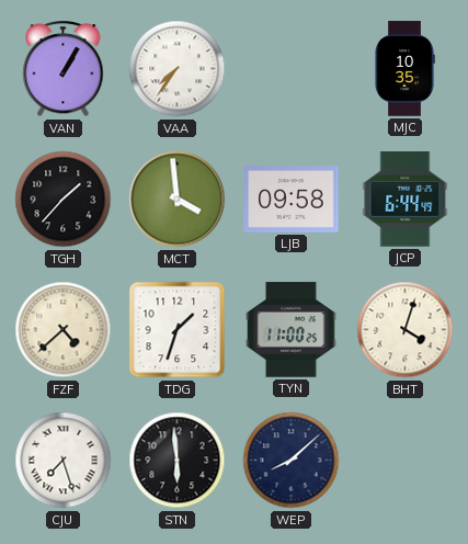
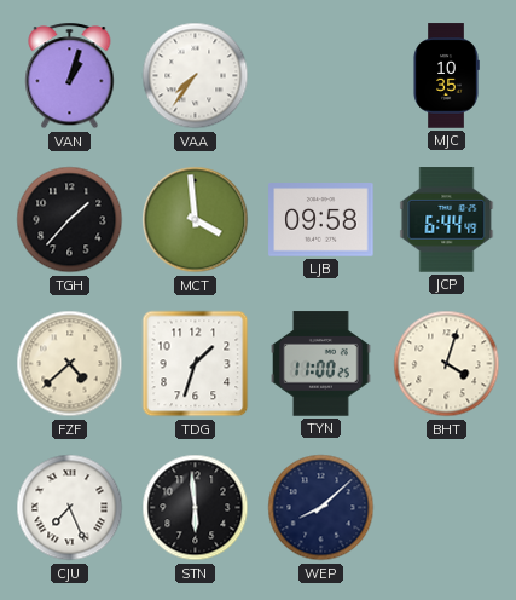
VAN: 1:05 -> 1:03
CJU: 7:27 -> 7:26
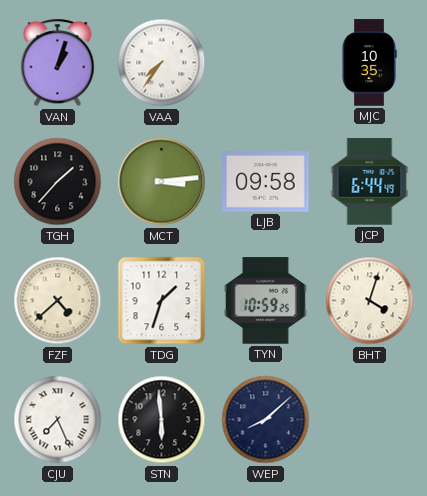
MCT: 3:59 -> 3:14
TYN: 11:00 -> 10:59
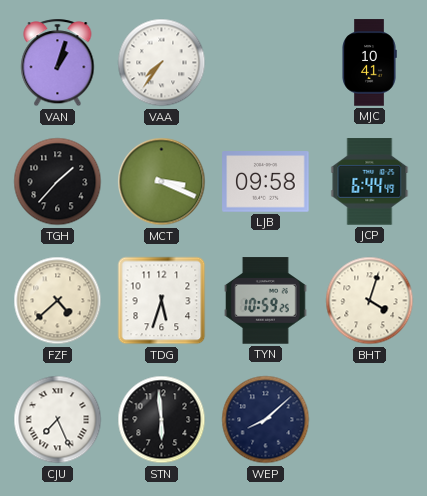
MJC: 10:35 -> 10:41
MCT: 3:14 -> 3:19
TDG: 1:33 -> 5:33
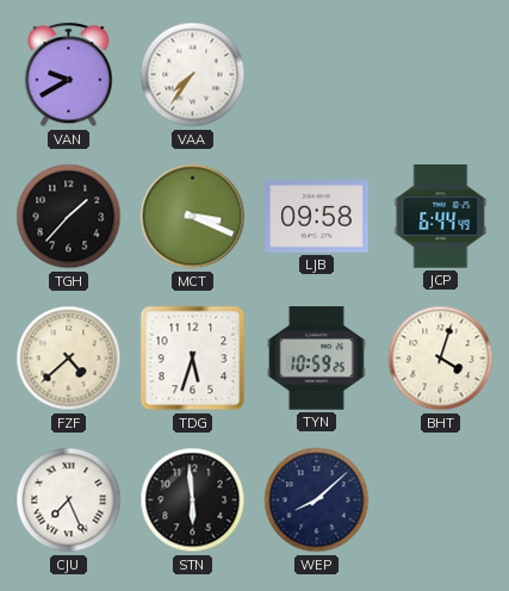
VAN: 1:03 -> 9:40
MJC: 10:41 -> none
